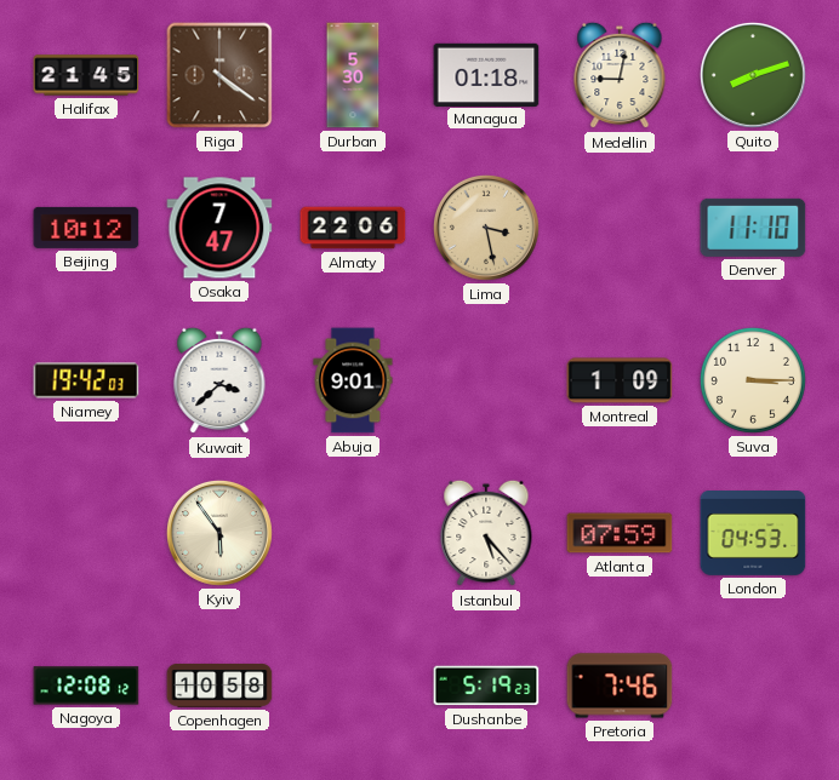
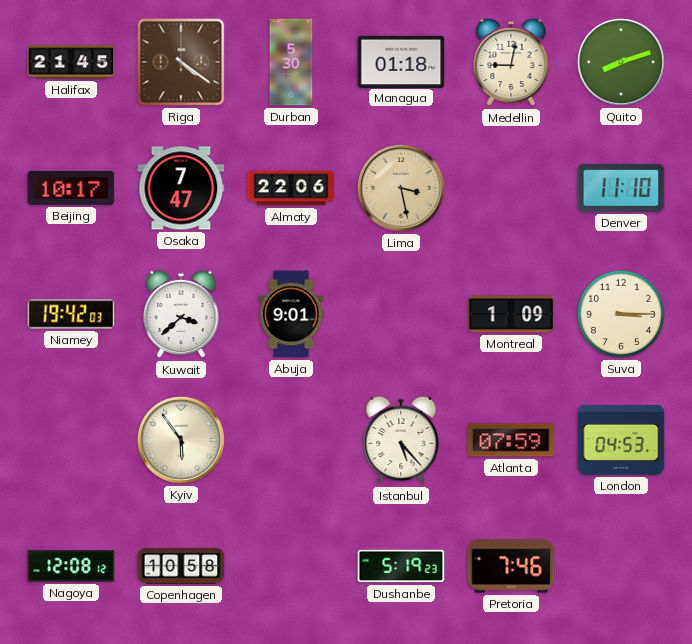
Beijing: 10:12 -> 10:17
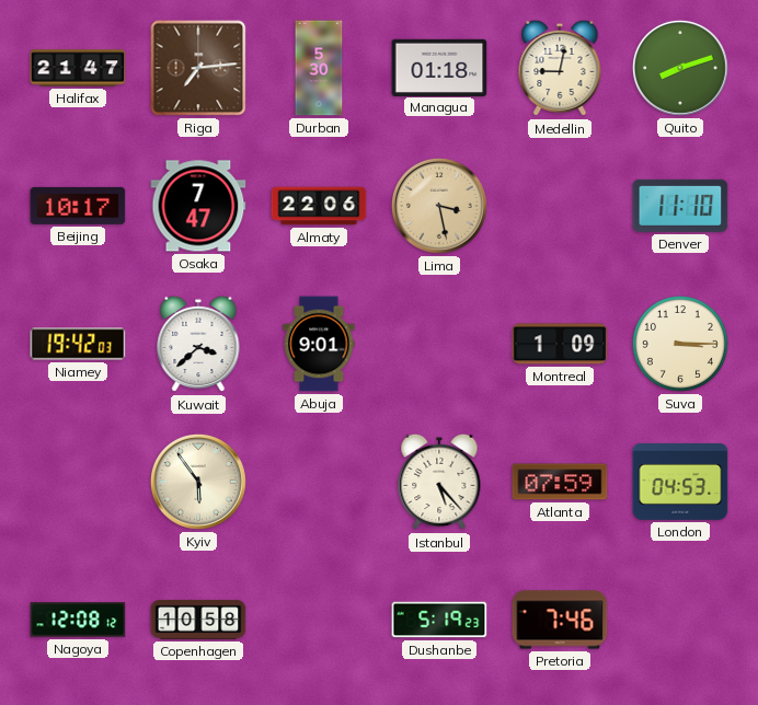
Halifax: 21:45 -> 21:47
Riga: 4:21 -> 7:14
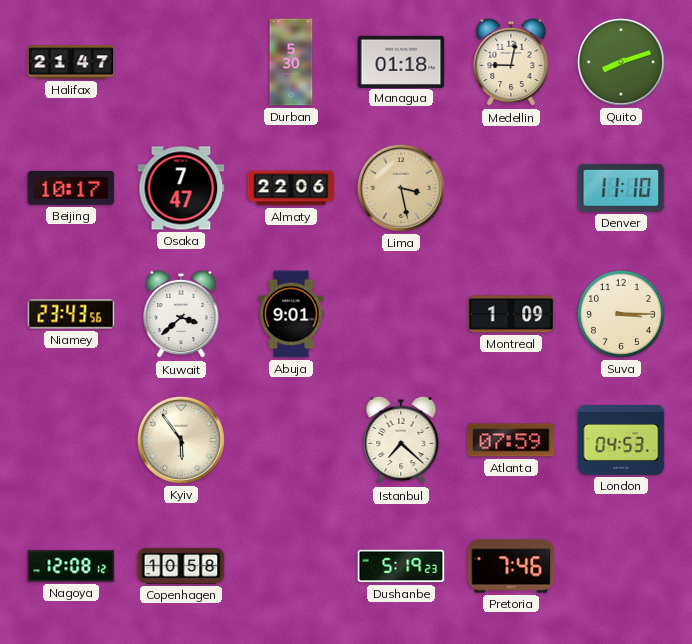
Riga: 7:14 -> none
Niamey: 19:42 -> 23:43
Istanbul: 5:23 -> 7:22
